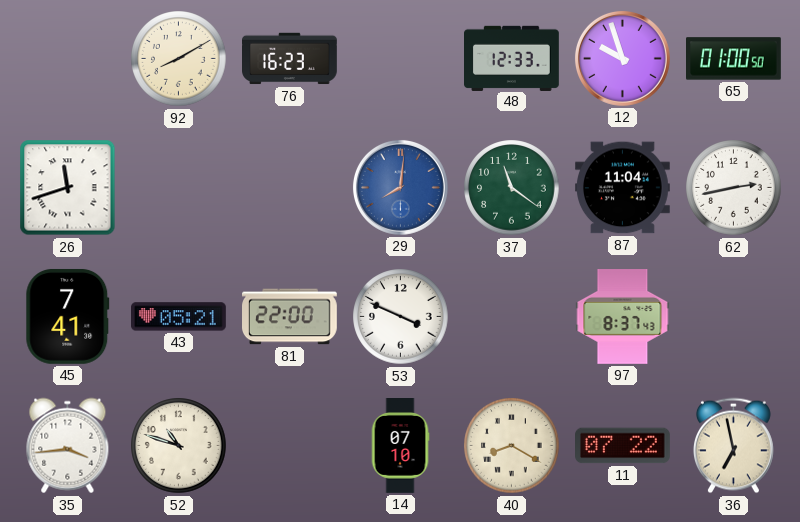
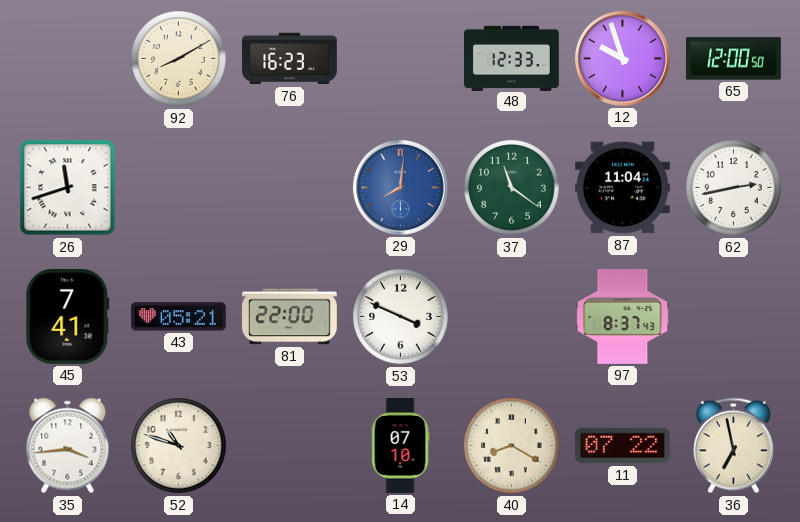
65: 01:00 -> 12:00
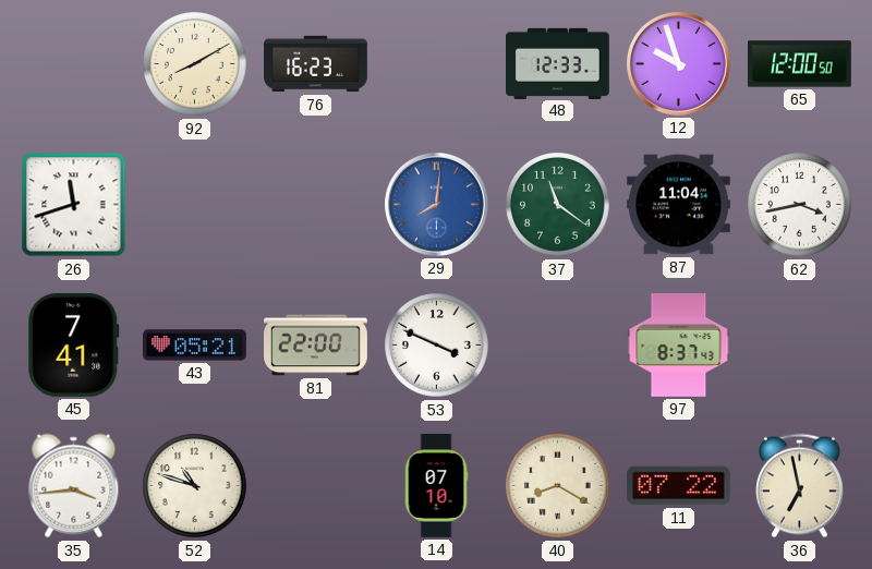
62: 2:43 -> 3:43
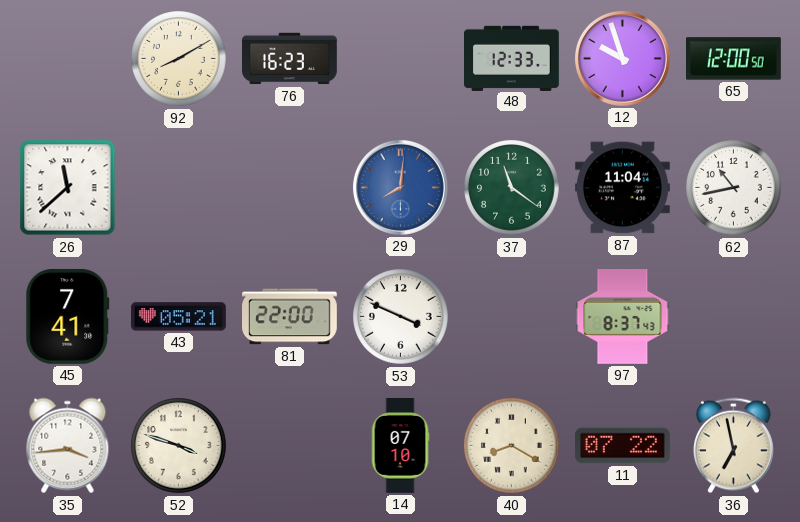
26: 11:42 -> 11:38
62: 3:43 -> 10:43
52: 10:48 -> 3:48
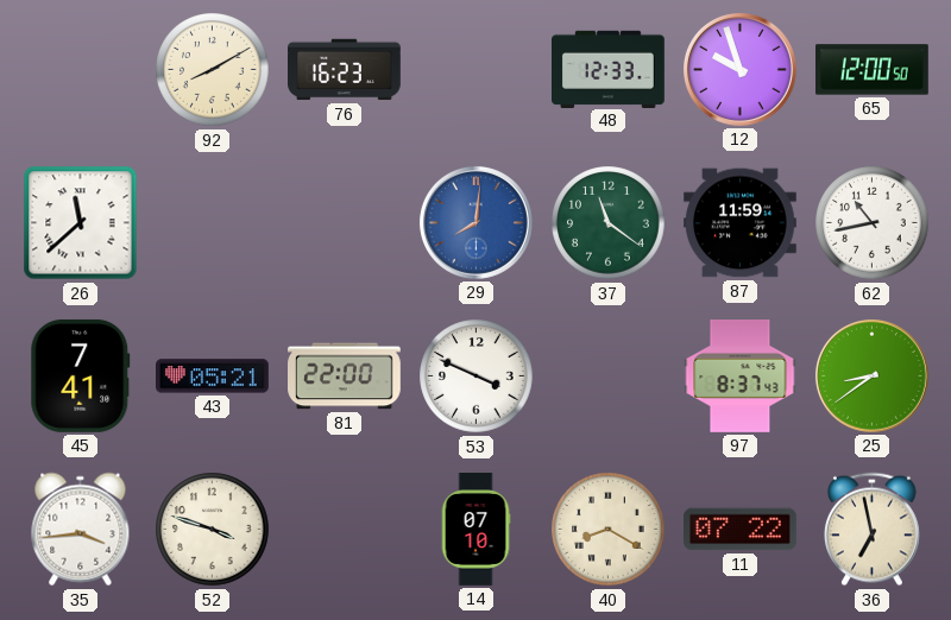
87: 11:04 -> 11:59
25: none -> 8:39
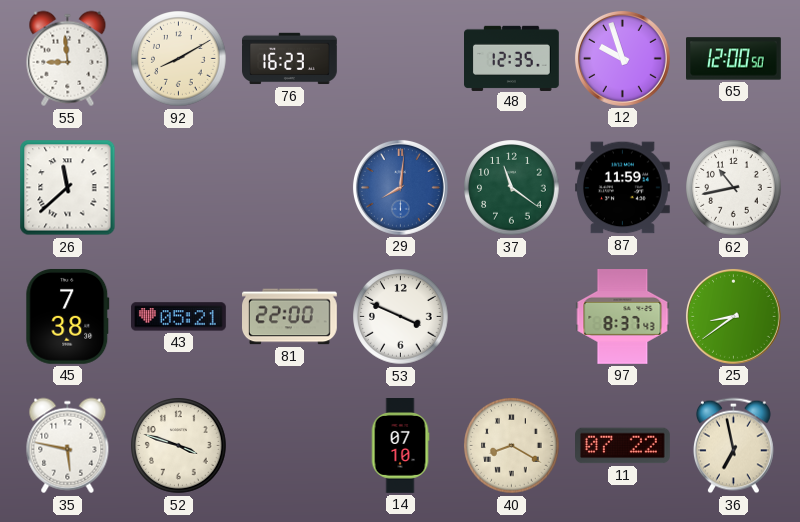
55: none -> 8:59
48: 12:33 -> 12:35
45: 7:41 -> 7:38
35: 3:44 -> 5:47
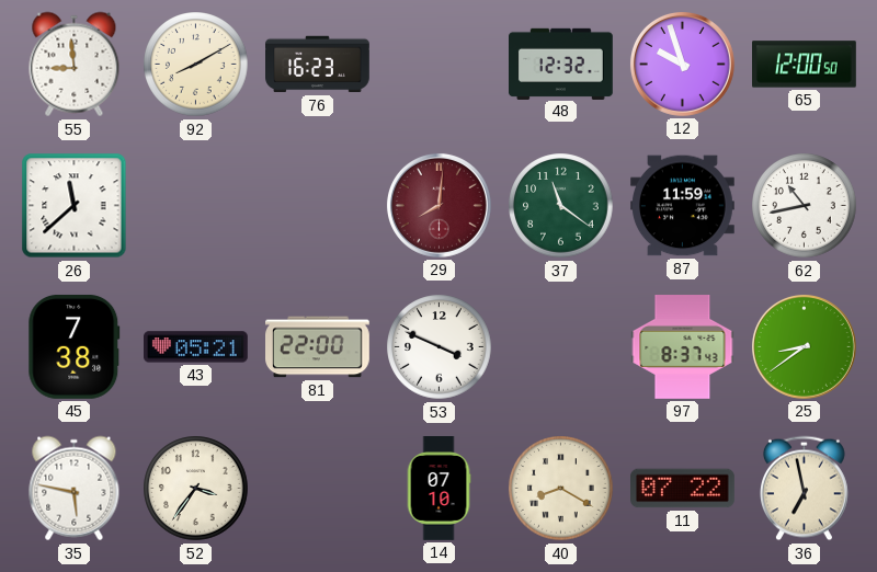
48: 12:35 -> 12:32
29 dial: blue -> burgundy
52: 3:48 -> 3:36
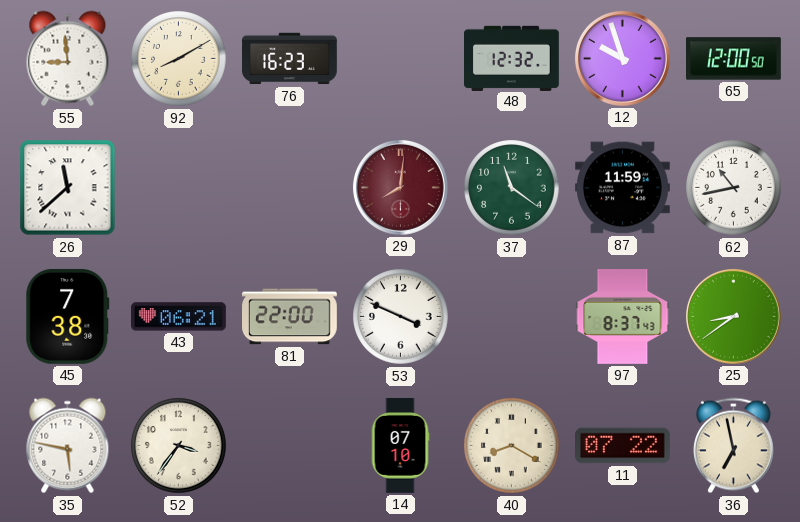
43: 05:21 -> 06:21
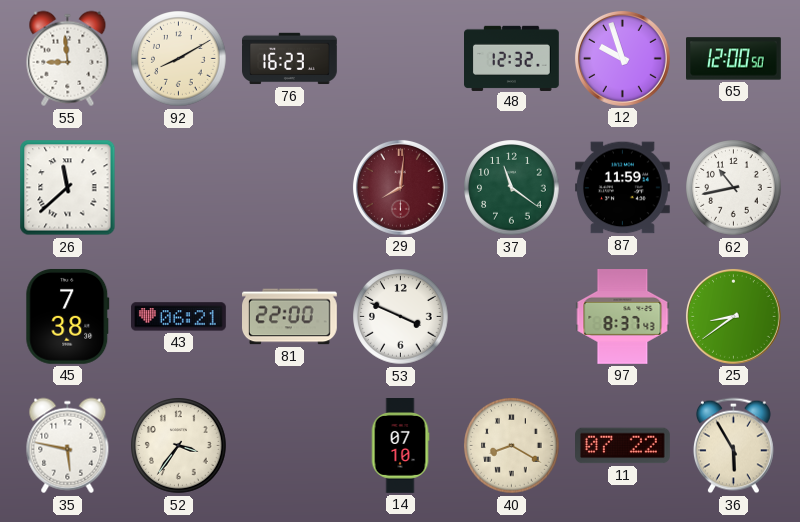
36: 6:58 -> 5:55
